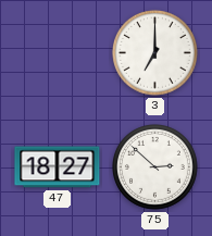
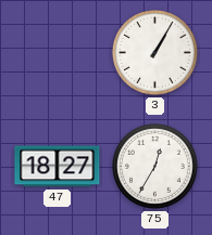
3: 7:00 -> 1:05
75: 2:52 -> 12:35
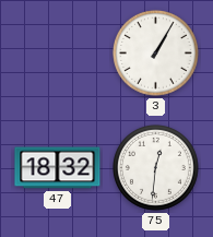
47: 18:27 -> 18:32
75: 12:35 -> 12:31
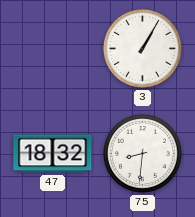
75: 12:31 -> 8:31
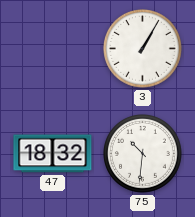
75: 8:31 -> 10:31
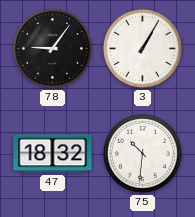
78: none -> 9:06
